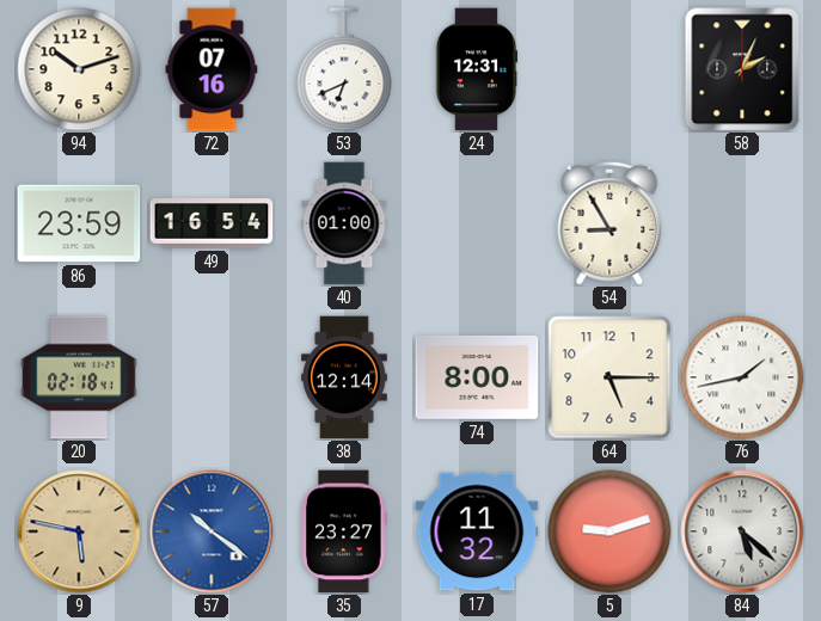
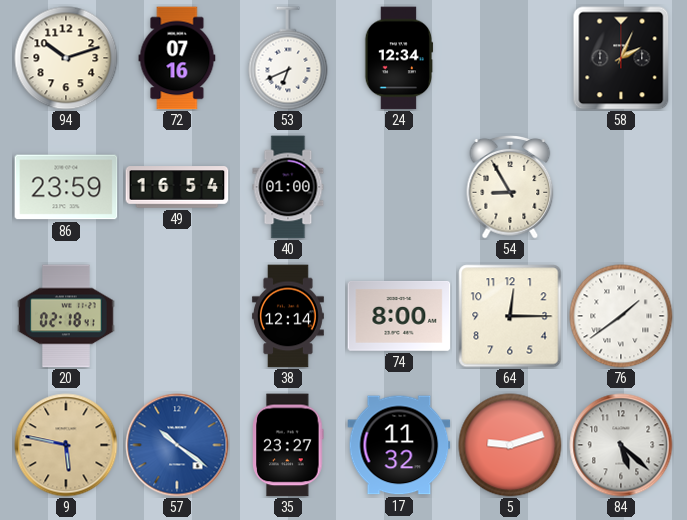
24: 12:31 -> 12:34
64: 5:15 -> 12:15
76: 1:43 -> 1:39
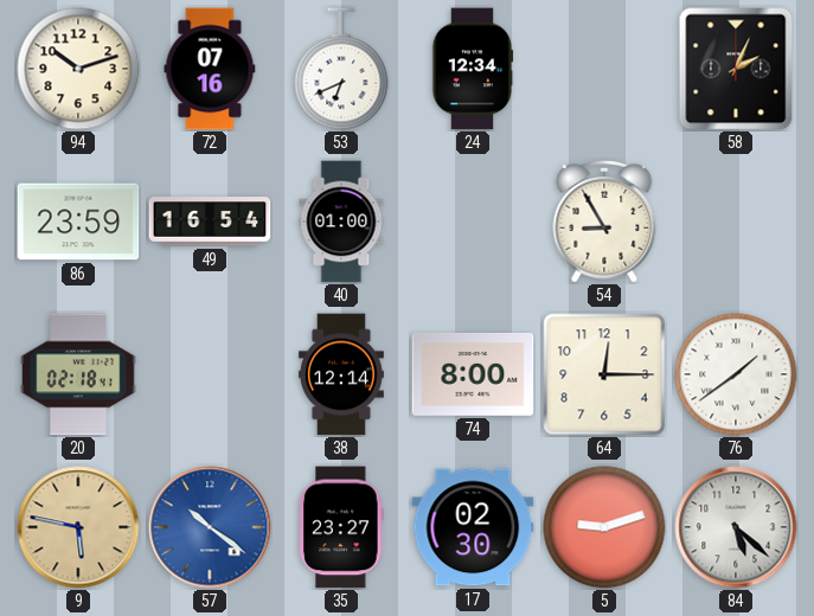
17: 11:32 -> 02:30
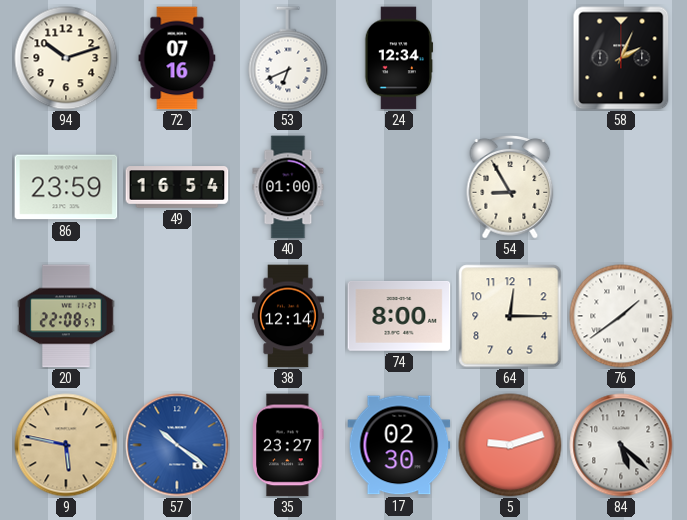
20: 02:18 -> 22:08
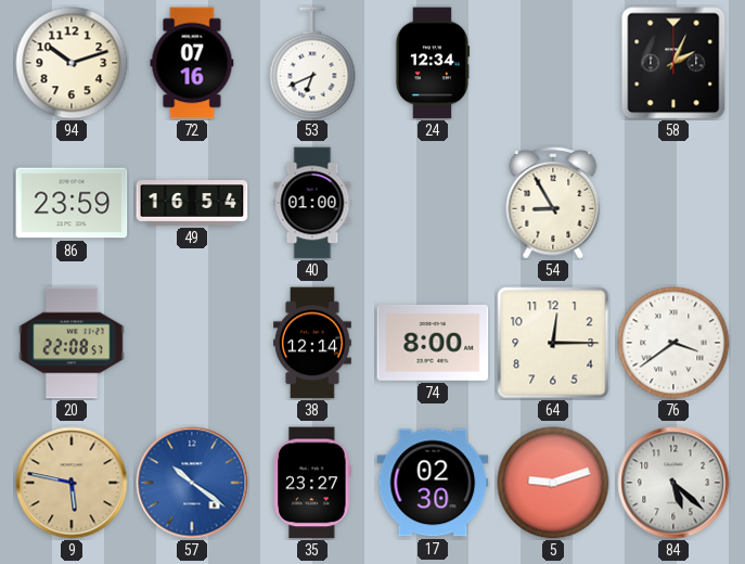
76: 1:39 -> 3:39
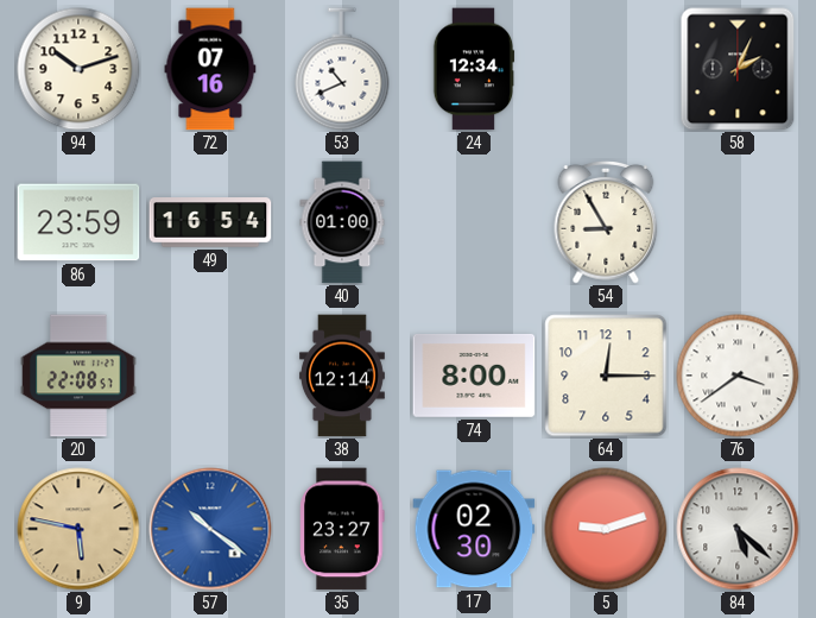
53: 6:41 -> 10:41
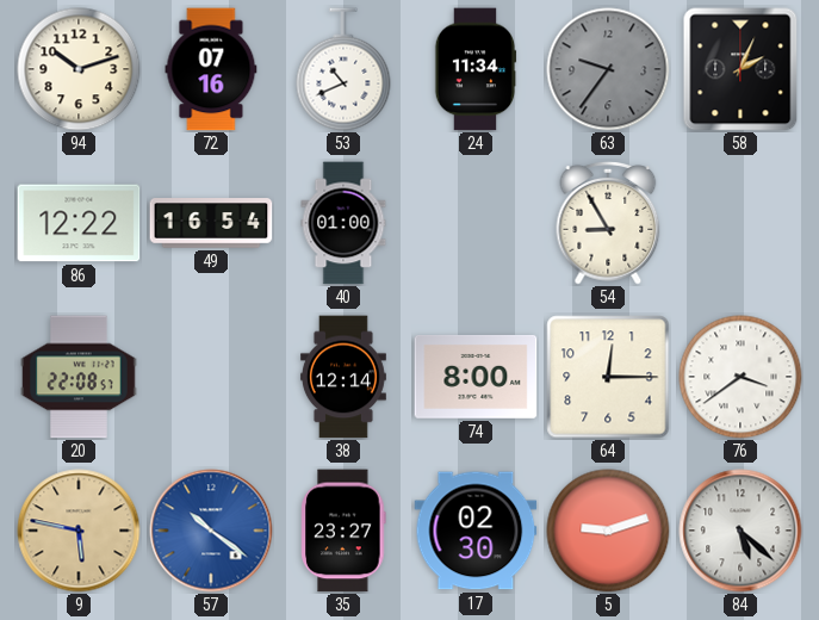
24: 12:34 -> 11:34
63: none -> 9:36
86: 23:59 -> 12:22
